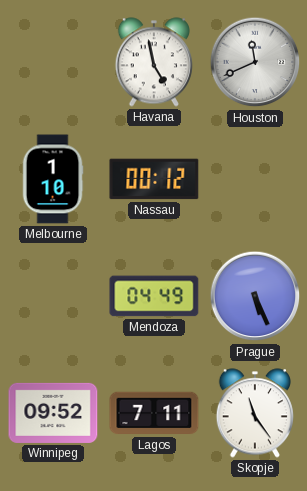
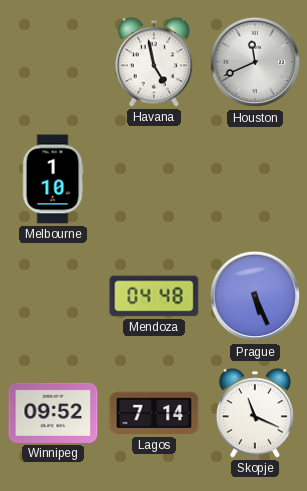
Nassau: 00:12 -> none
Mendoza: 04:49 -> 04:48
Lagos: 7:11 -> 7:14
Skopje: 11:24 -> 11:19
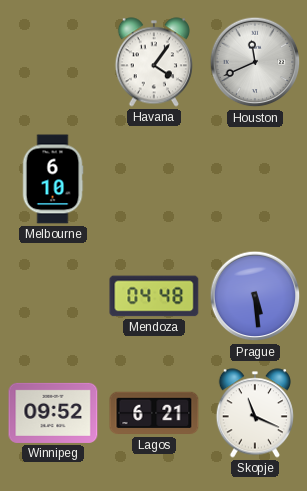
Havana: 4:58 -> 4:06
Melbourne: 1:10 -> 6:10
Prague: 5:26 -> 5:29
Lagos: 7:14 -> 6:21
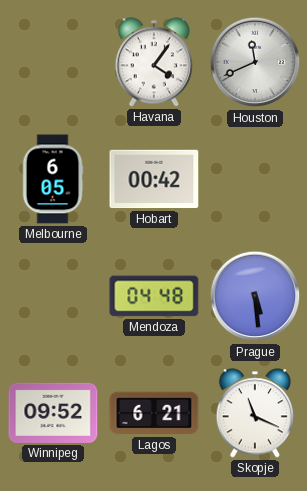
Melbourne: 6:10 -> 6:05
Hobart: none -> 00:42
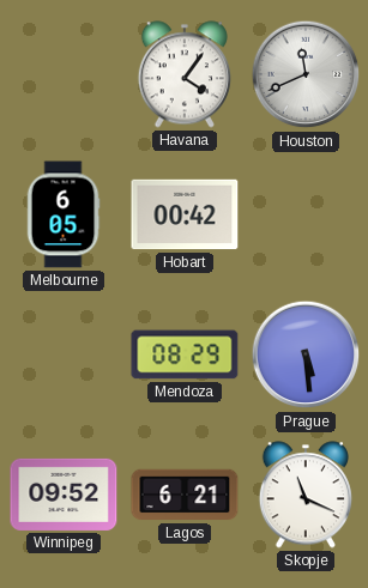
Mendoza: 04:48 -> 08:29
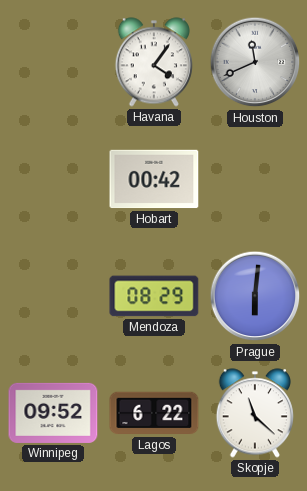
Melbourne: 6:05 -> none
Prague: 5:29 -> 6:01
Lagos: 6:21 -> 6:22
Skopje: 11:19 -> 11:22
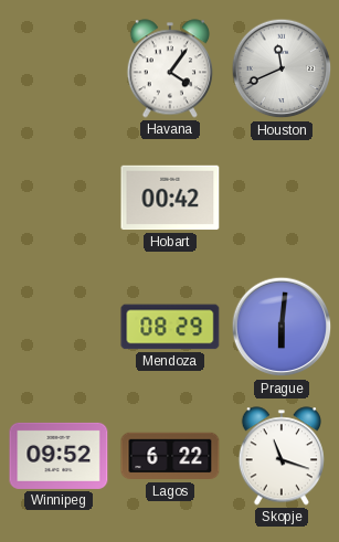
Skopje: 11:22 -> 11:18
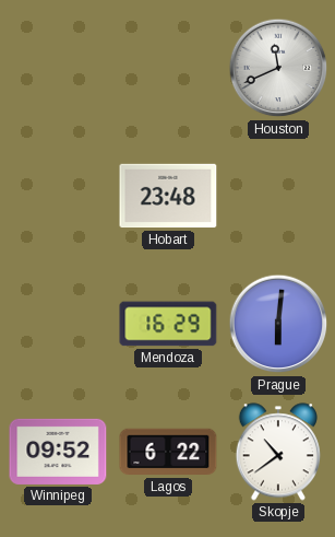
Havana: 4:06 -> none
Hobart: 00:42 -> 23:48
Mendoza: 08:29 -> 16:29
Skopje: 11:18 -> 10:39
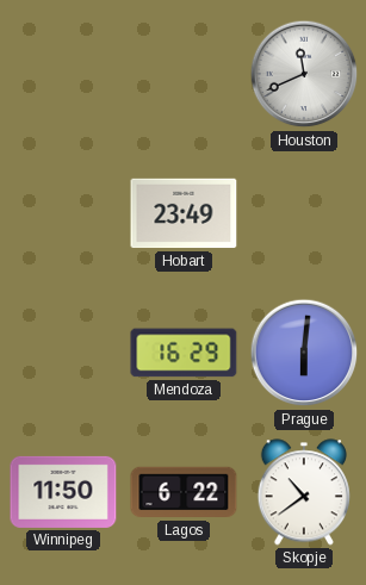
Hobart: 23:48 -> 23:49
Winnipeg: 09:52 -> 11:50
